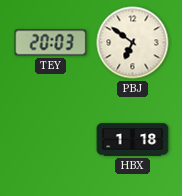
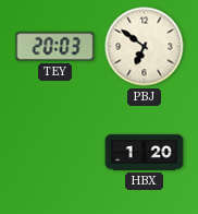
HBX: 1:18 -> 1:20
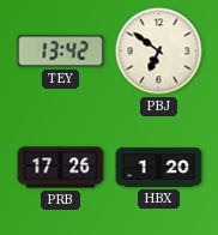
TEY: 20:03 -> 13:42
PRB: none -> 17:26
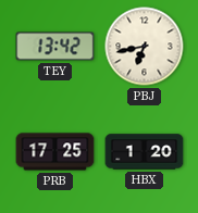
PBJ: 6:51 -> 6:43
PRB: 17:26 -> 17:25
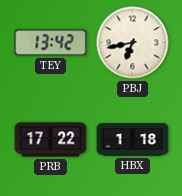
PRB: 17:25 -> 17:22
HBX: 1:20 -> 1:18
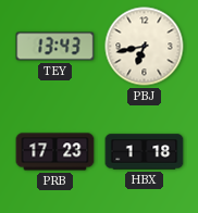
TEY: 13:42 -> 13:43
PRB: 17:22 -> 17:23
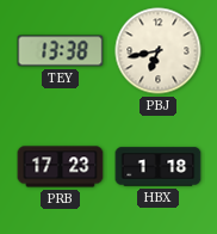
TEY: 13:43 -> 13:38
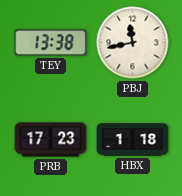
PBJ: 6:43 -> 11:43
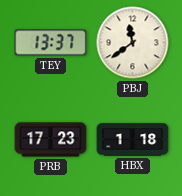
TEY: 13:38 -> 13:37
PBJ: 11:43 -> 11:39
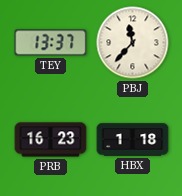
PBJ: 11:39 -> 11:37
PRB: 17:23 -> 16:23
